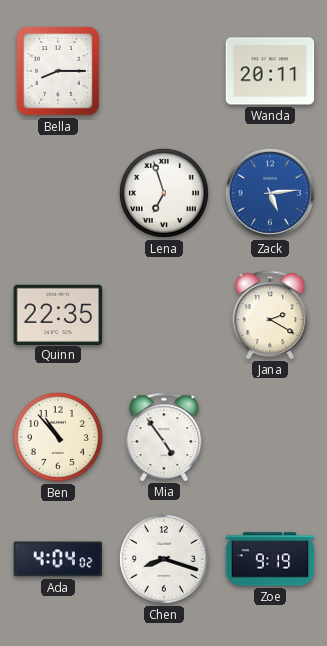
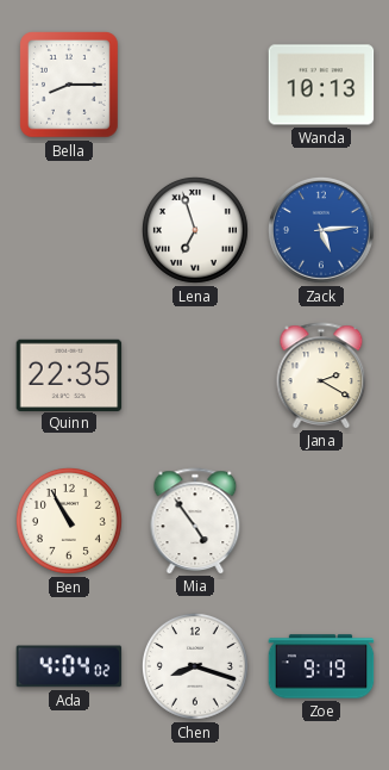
Wanda: 20:11 -> 10:13
Ben: 10:53 -> 10:55
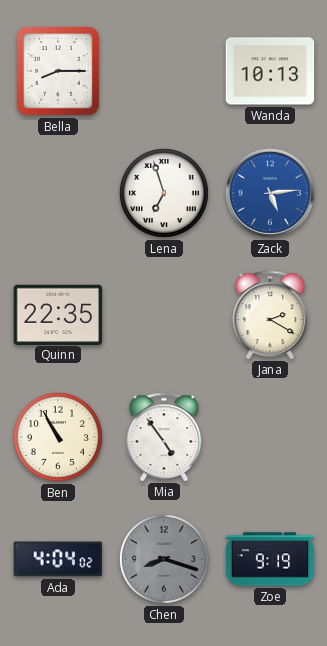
Chen dial: white -> grey
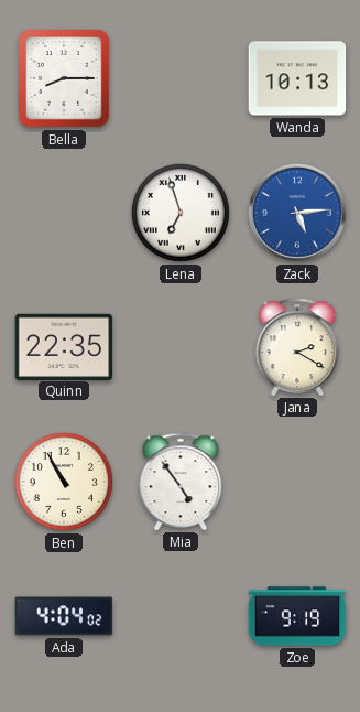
Chen: 8:18 -> none
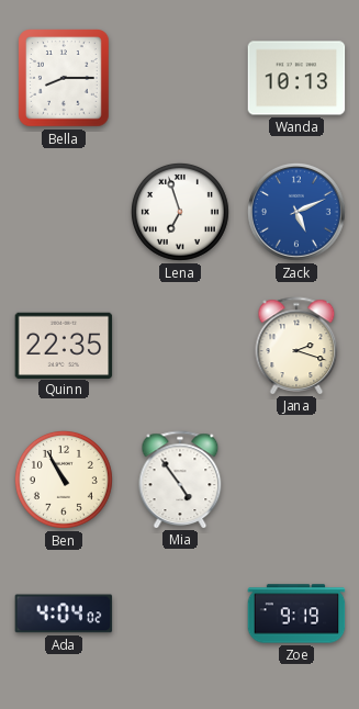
Zack: 5:14 -> 5:11
Jana: 2:20 -> 2:18
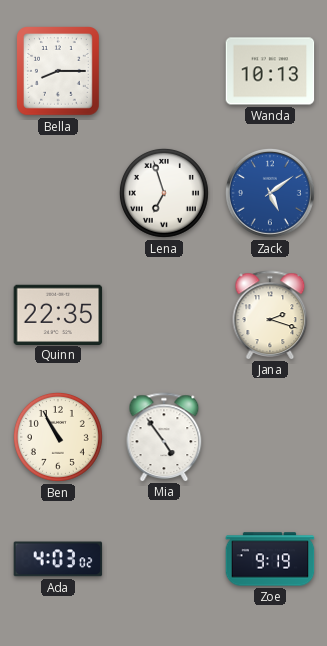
Zack: 5:11 -> 5:09
Ada: 4:04 -> 4:03
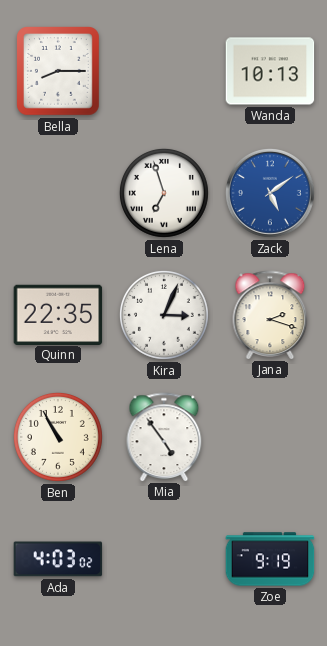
Kira: none -> 3:04
